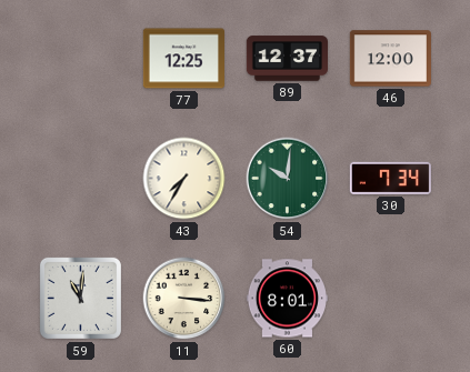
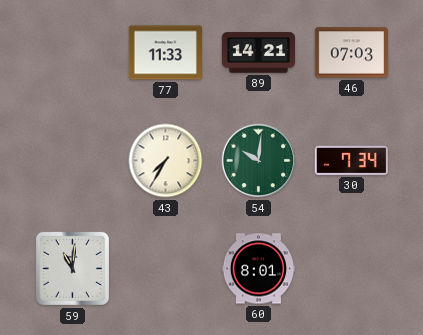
77: 12:25 -> 11:33
89: 12:37 -> 14:21
46: 12:00 -> 07:03
11: 3:16 -> none
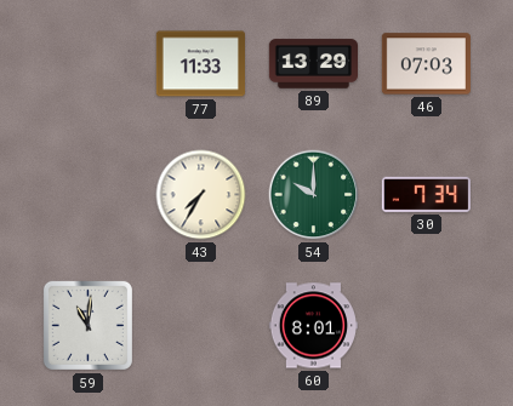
89: 14:21 -> 13:29
54: 10:01 -> 10:00
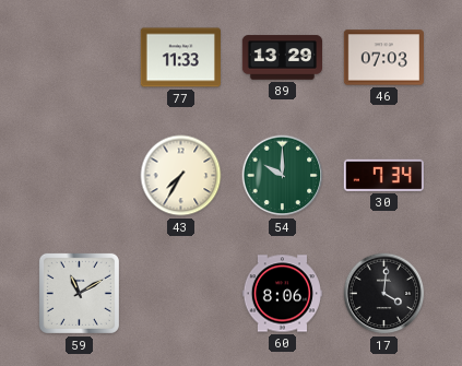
59: 11:01 -> 11:10
60: 8:01 -> 8:06
17: none -> 4:01
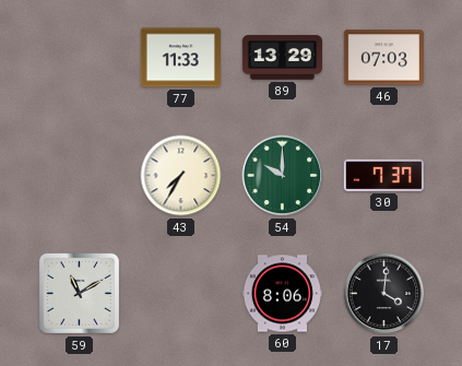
30: 7:34 -> 7:37
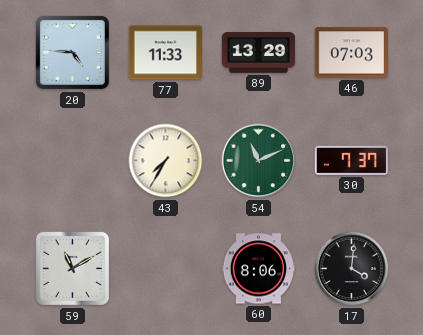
20: none -> 4:46
54: 10:00 -> 11:11
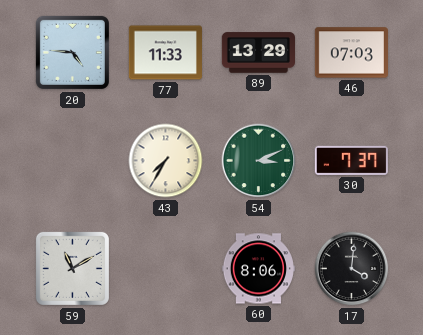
54: 11:11 -> 3:11
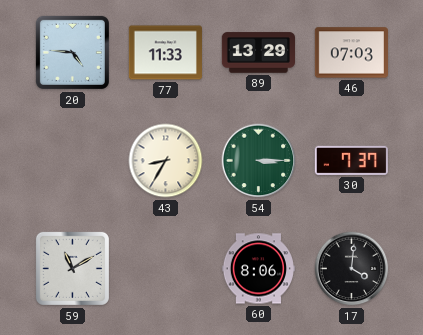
43: 7:35 -> 8:35
54: 3:11 -> 3:15
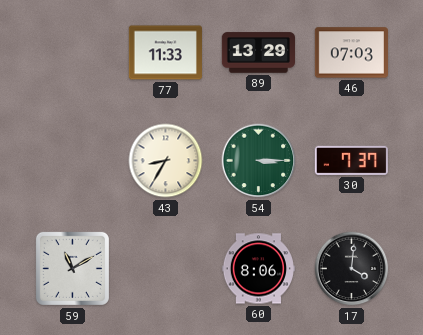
20: 4:46 -> none
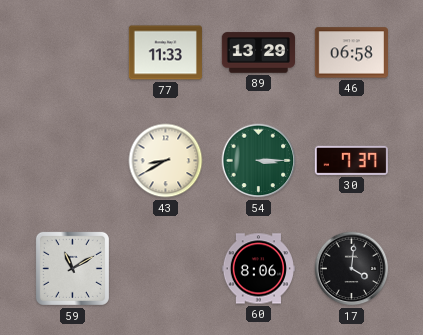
46: 07:03 -> 06:58
43: 8:35 -> 8:40
